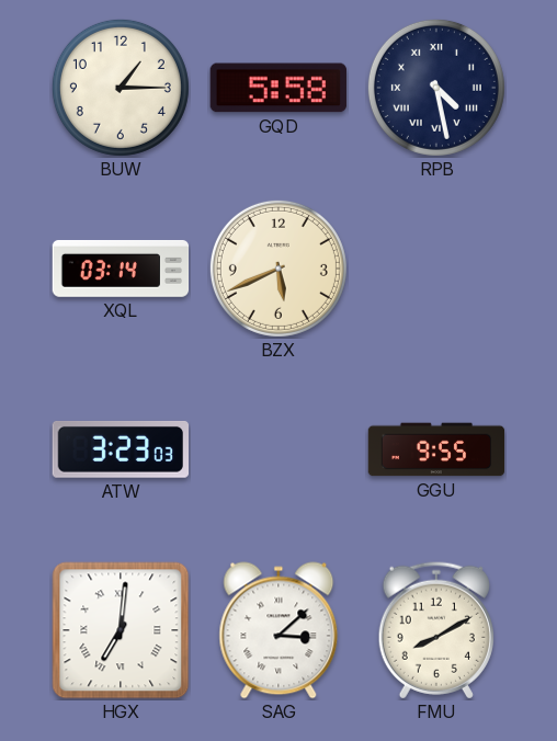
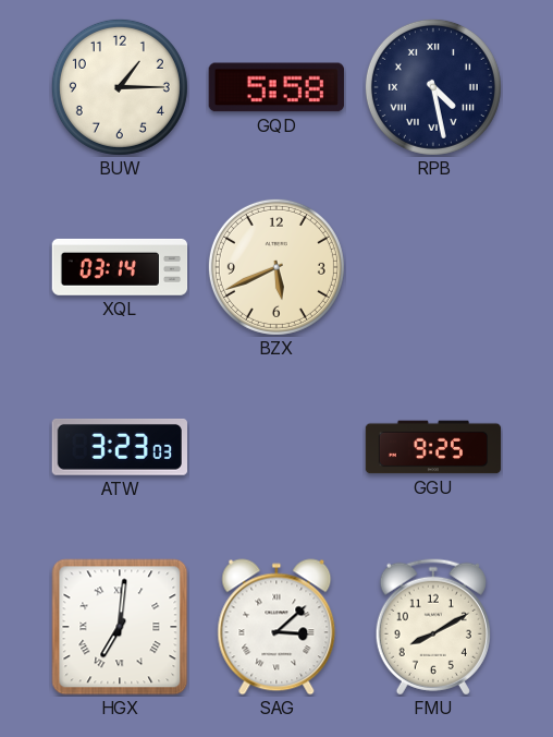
GGU: 9:55 -> 9:25
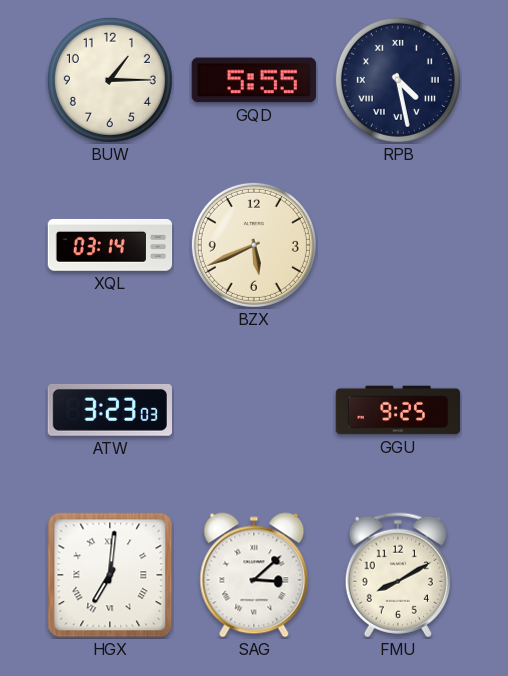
GQD: 5:58 -> 5:55
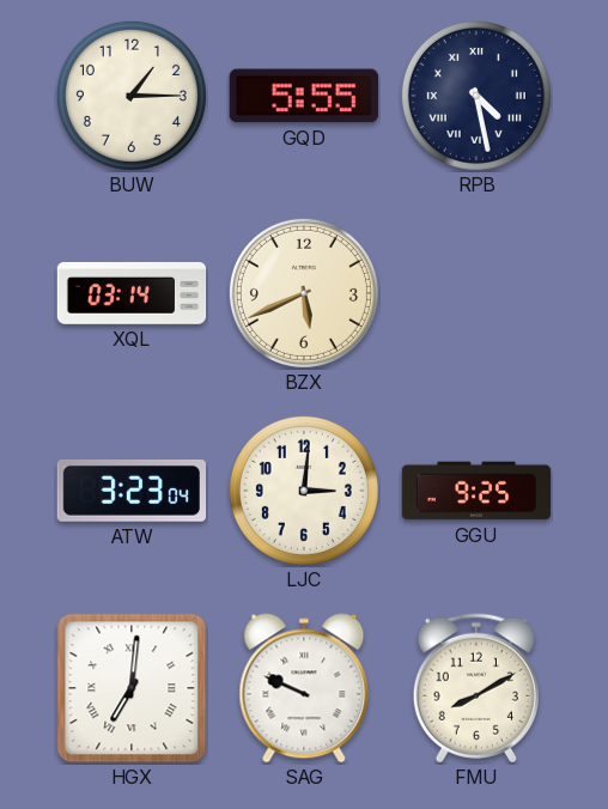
ATW: 3:23:03 -> 3:23:04
LJC: none -> 3:01
SAG: 3:08 -> 9:49
